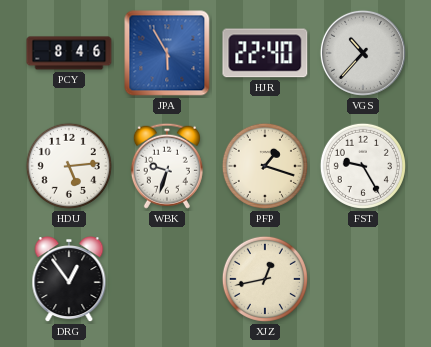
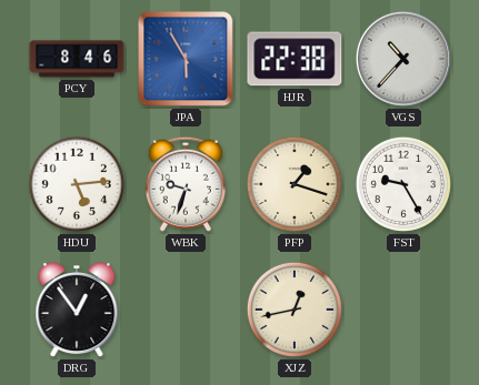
HJR: 22:40 -> 22:38
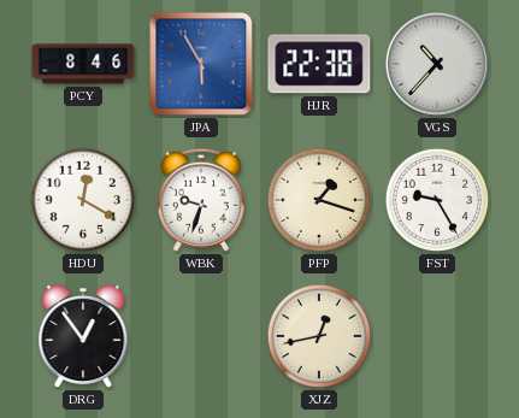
HDU: 5:14 -> 12:20
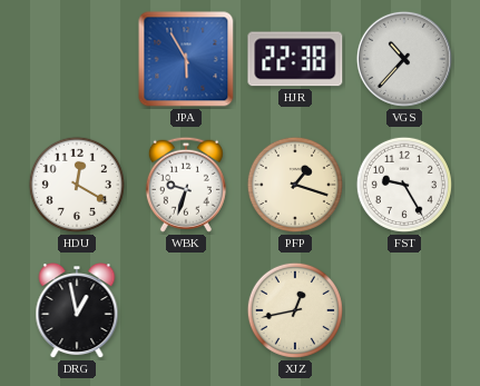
PCY: 8:46 -> none
DRG: 12:54 -> 12:58
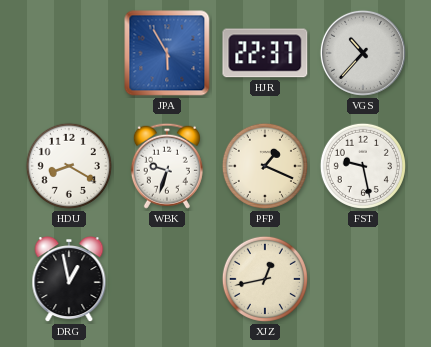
HJR: 22:38 -> 22:37
HDU: 12:20 -> 8:20
PFP: 1:18 -> 1:19
FST: 9:25 -> 9:28
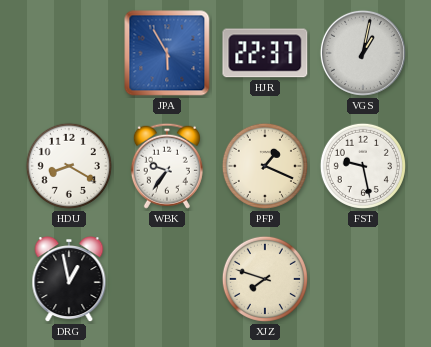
VGS: 10:37 -> 1:02
WBK: 9:33 -> 9:36
XJZ: 12:43 -> 7:48
